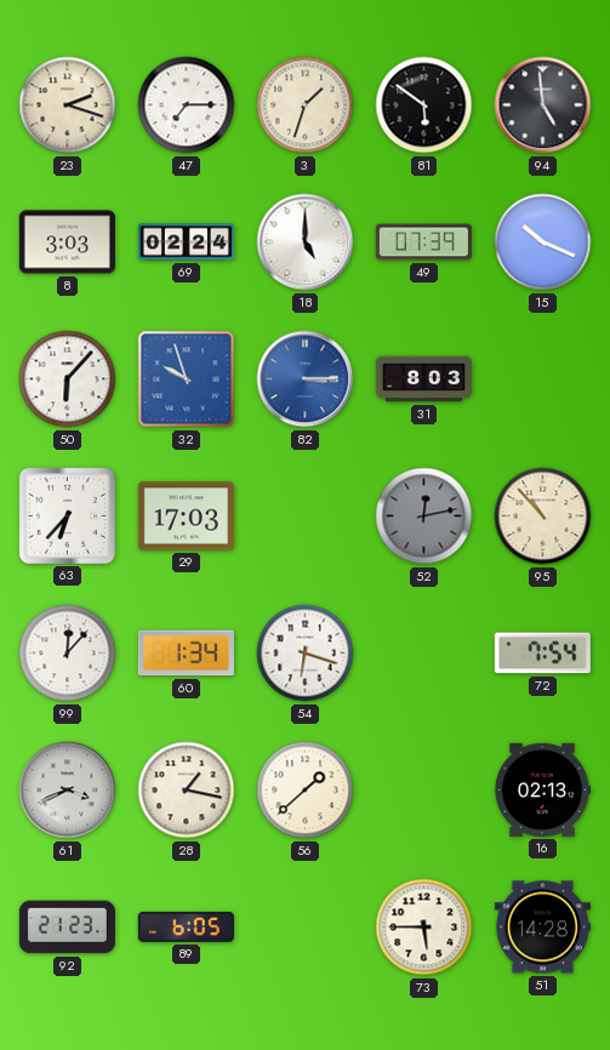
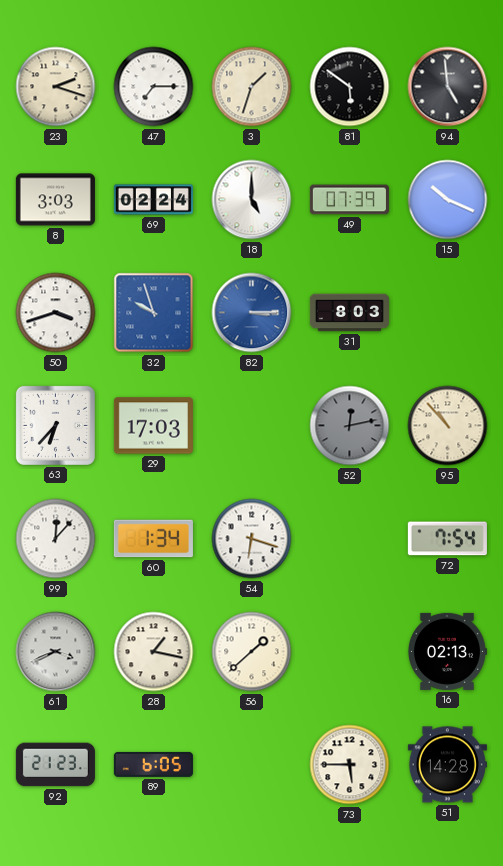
50: 6:07 -> 3:42
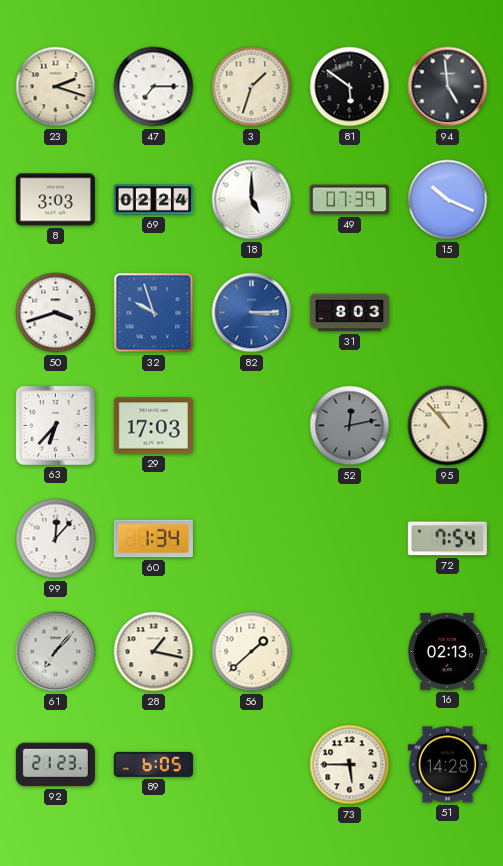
54: 6:18 -> none
61: 3:41 -> 7:07
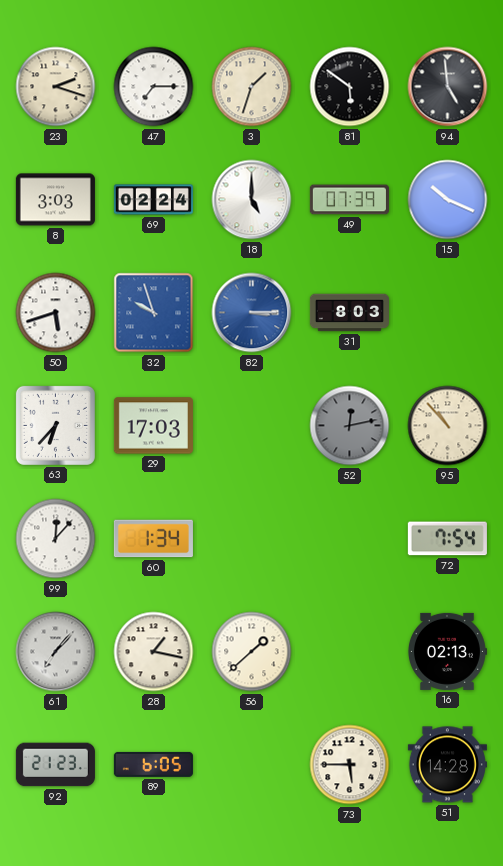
50: 3:42 -> 5:42
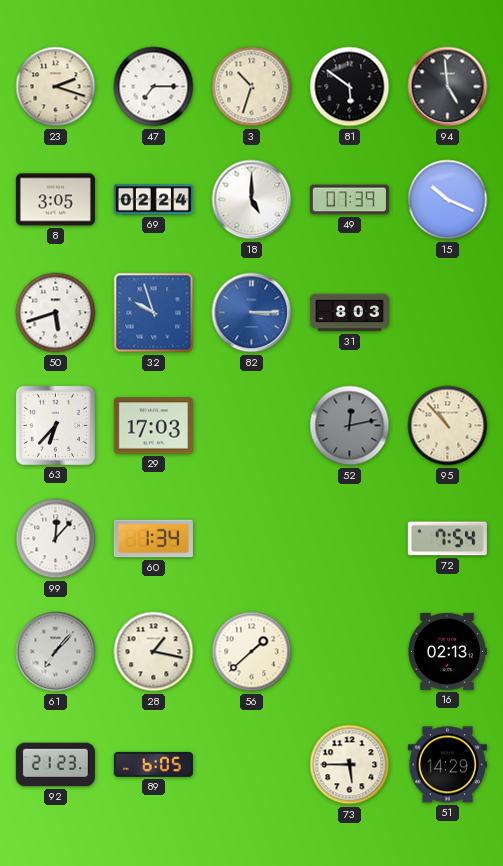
3: 1:33 -> 10:33
8: 3:03 -> 3:05
51: 14:28 -> 14:29
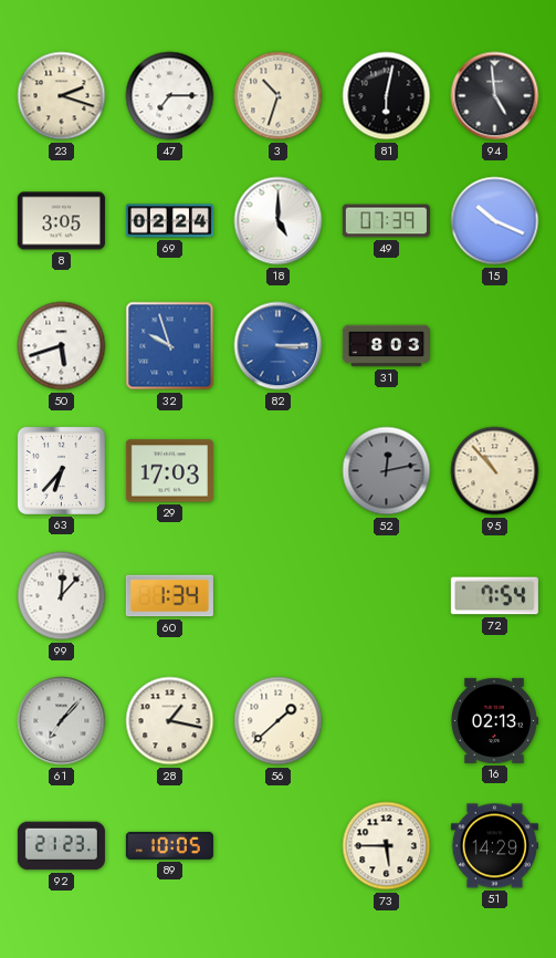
81: 5:51 -> 6:02
89: 6:05 -> 10:05
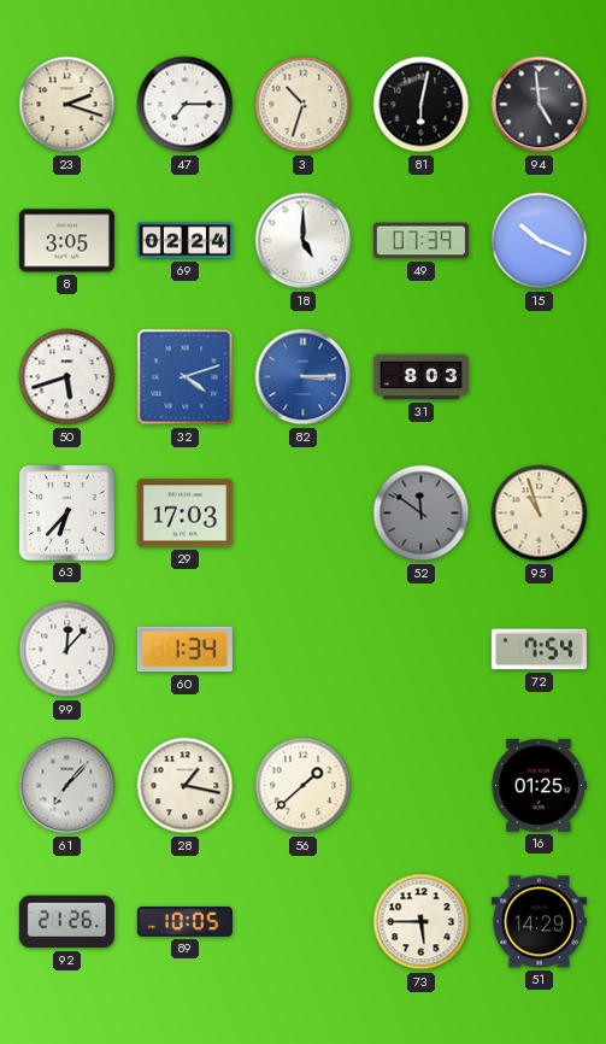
32: 9:57 -> 4:12
52: 12:13 -> 11:51
95: 10:53 -> 10:57
16: 02:13 -> 01:25
92: 21:23 -> 21:26
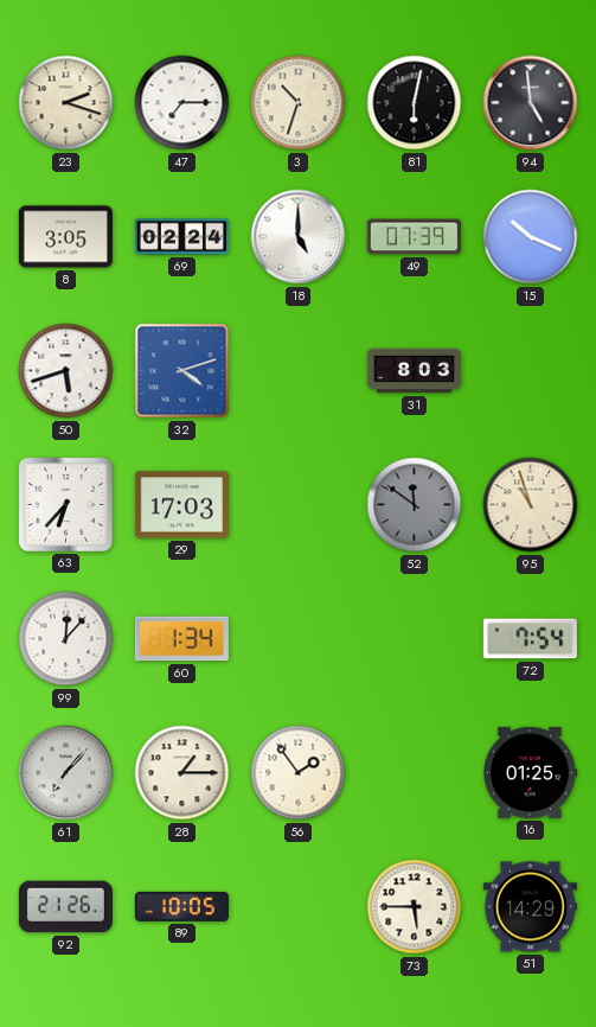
82: 3:15 -> none
28: 1:17 -> 1:15
56: 1:38 -> 1:54
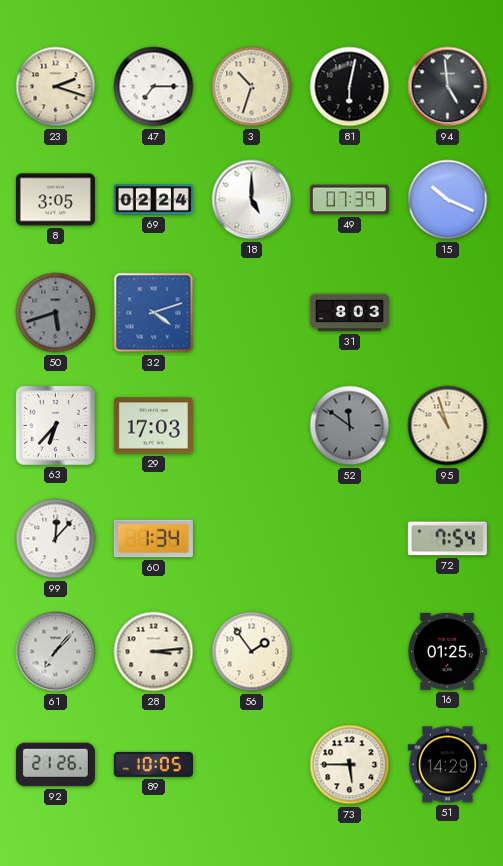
50 dial: white -> grey
28: 1:15 -> 3:14
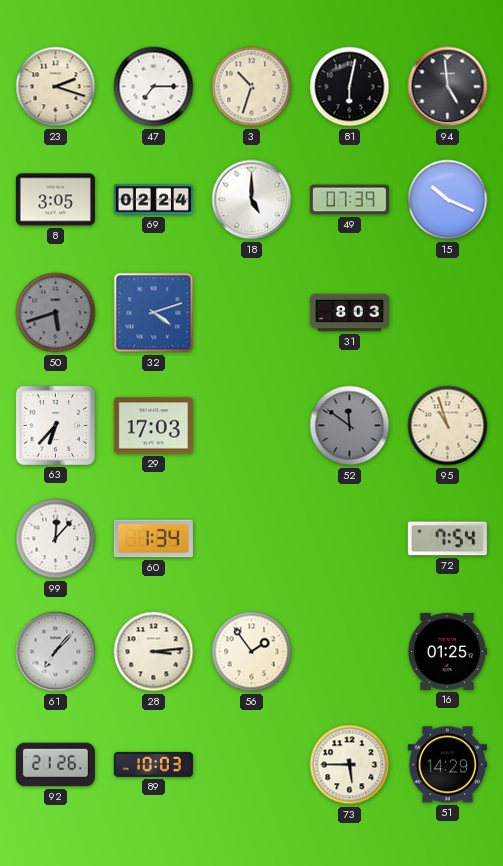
89: 10:05 -> 10:03
